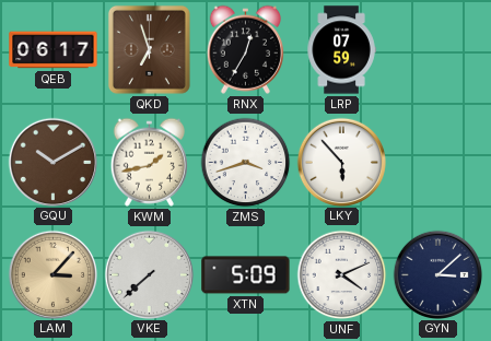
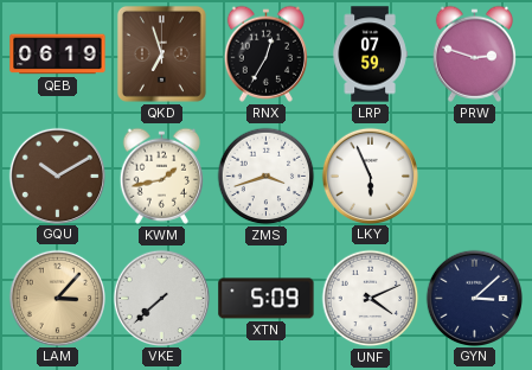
QEB: 06:17 -> 06:19
PRW: none -> 2:48
LKY: 5:53 -> 5:56
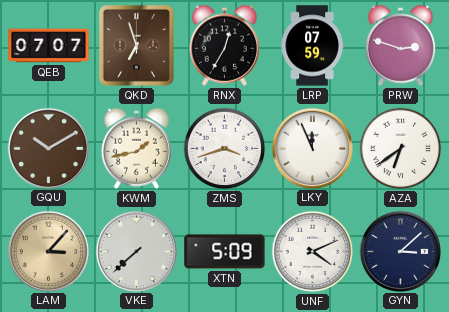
QEB: 06:19 -> 07:07
LKY: 5:56 -> 11:56
AZA: none -> 6:39
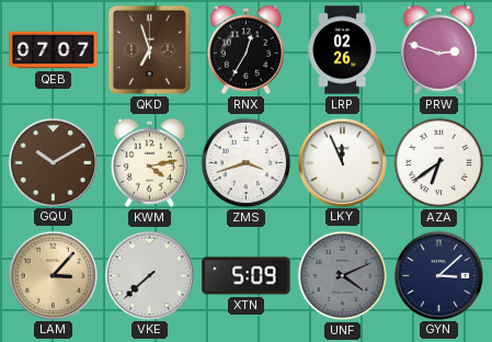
LRP: 07:59 -> 02:26
KWM: 1:43 -> 4:13
UNF dial: white -> grey
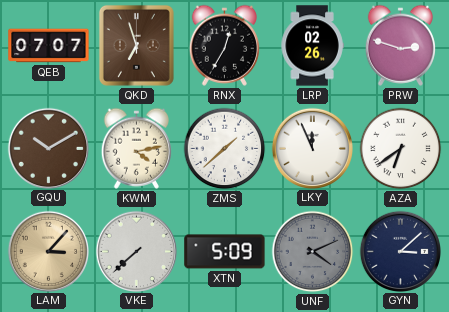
ZMS: 3:42 -> 1:38
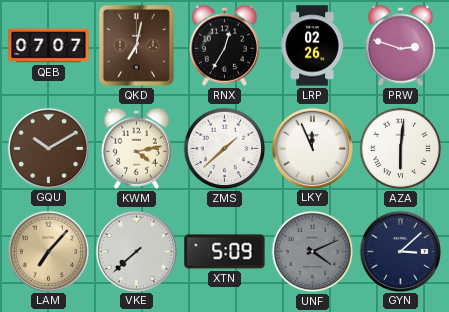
QKD: 6:57 -> 7:02
AZA: 6:39 -> 6:01
LAM: 3:07 -> 7:07
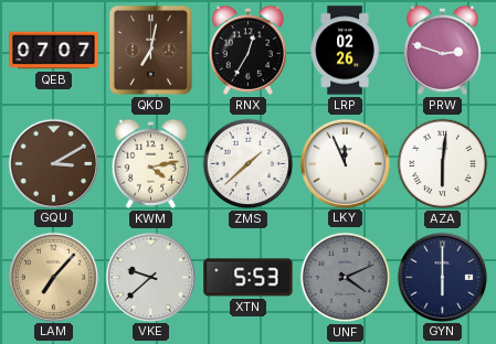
GQU: 10:10 -> 3:10
VKE: 7:38 -> 9:38
XTN: 5:09 -> 5:53
GYN: 3:08 -> 6:00
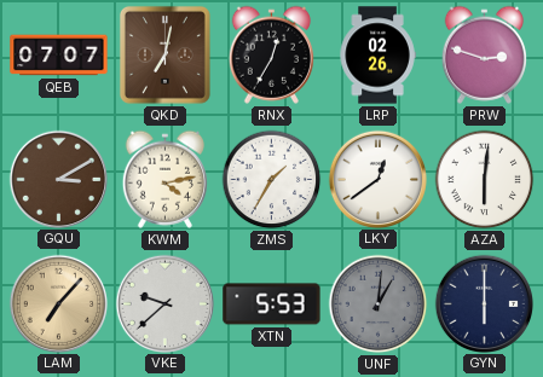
ZMS: 1:38 -> 1:35
LKY: 11:56 -> 12:39
UNF: 4:11 -> 1:01
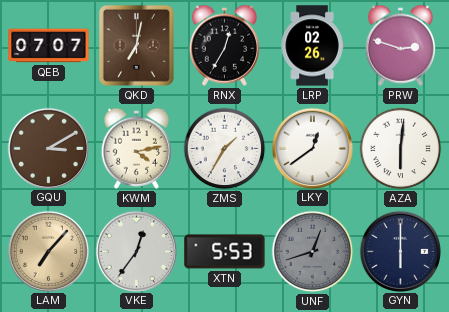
VKE: 9:38 -> 12:36
UNF: 1:01 -> 12:42
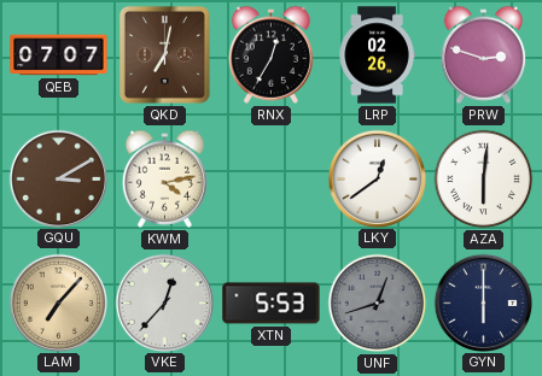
ZMS: 1:35 -> none
VKE: 12:36 -> 12:37
